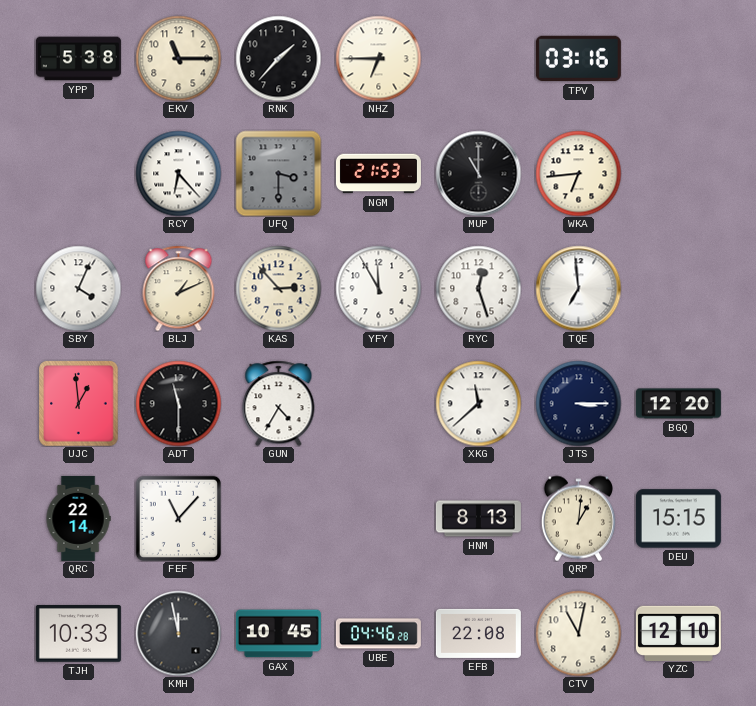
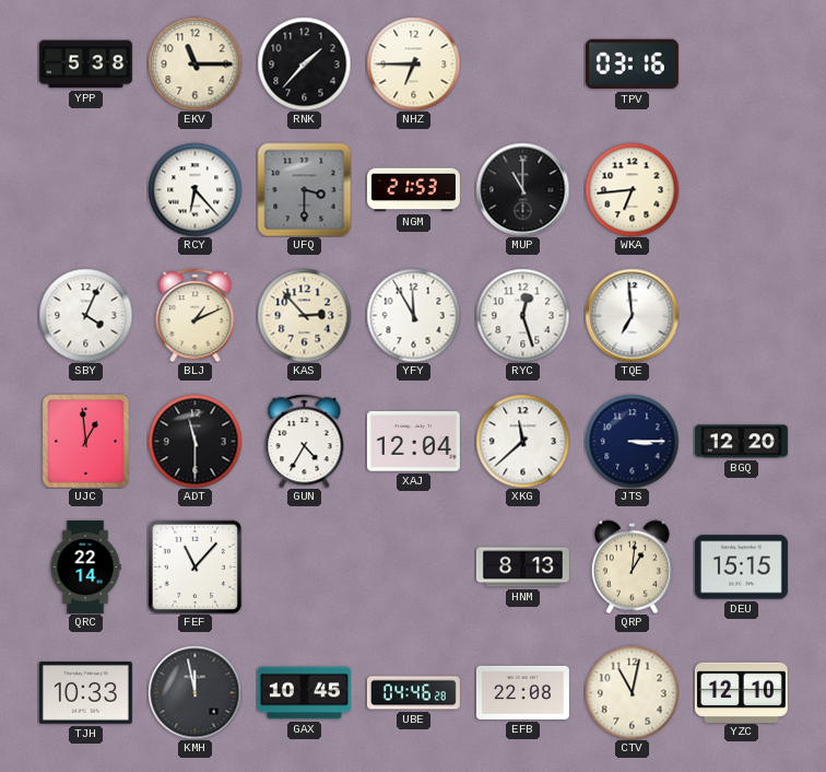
XAJ: none -> 12:04
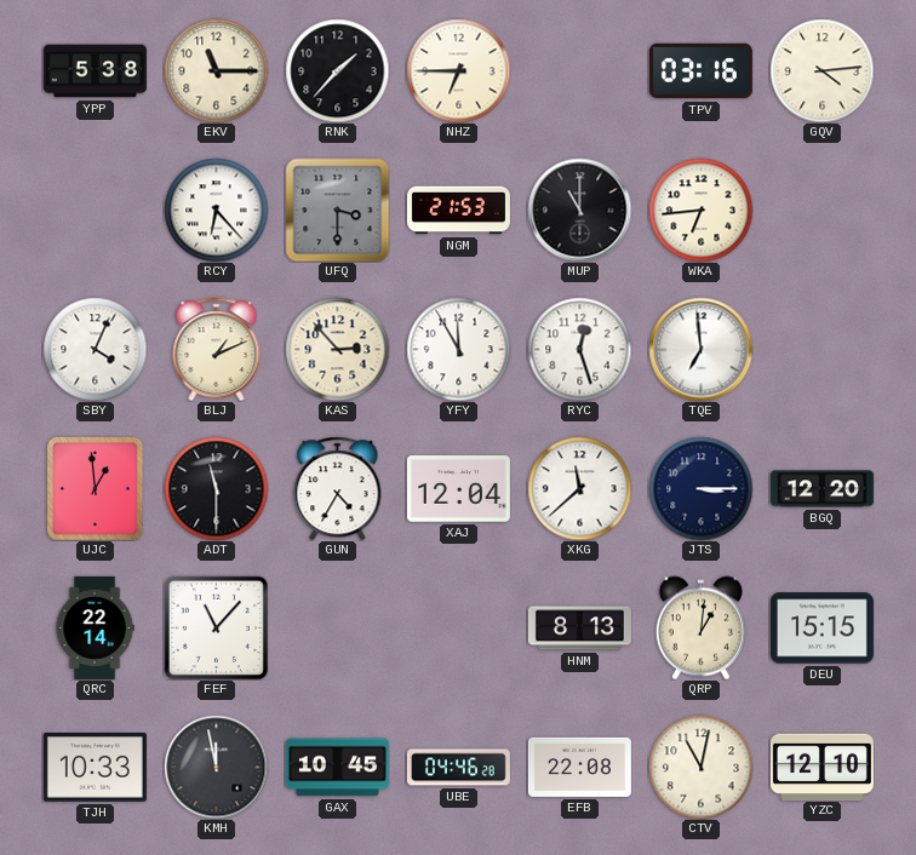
GQV: none -> 4:14
